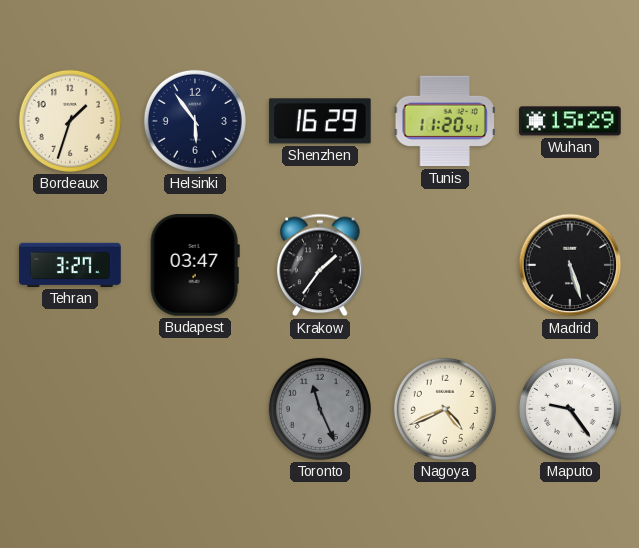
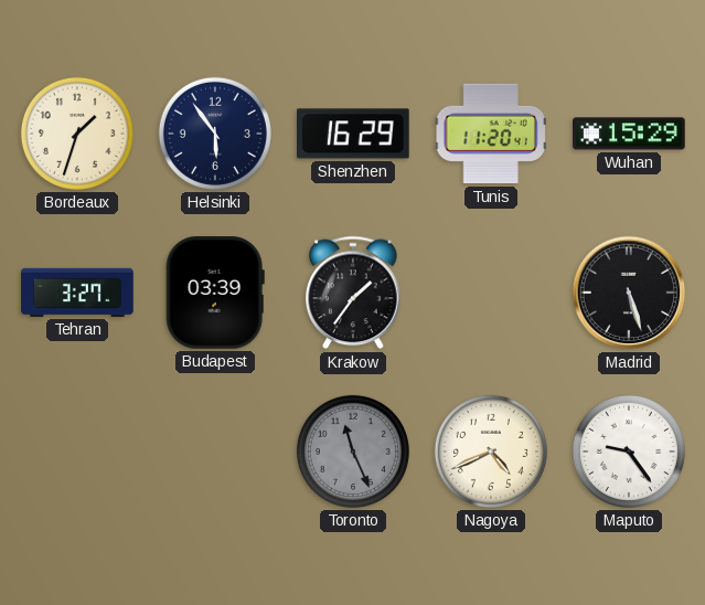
Budapest: 03:47 -> 03:39
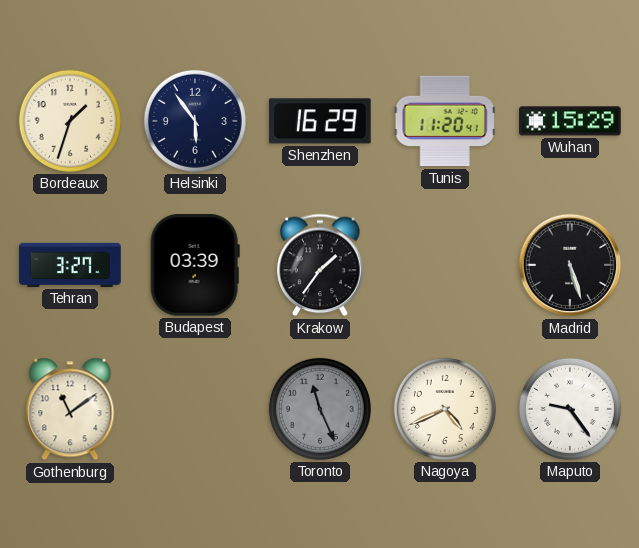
Gothenburg: none -> 11:09
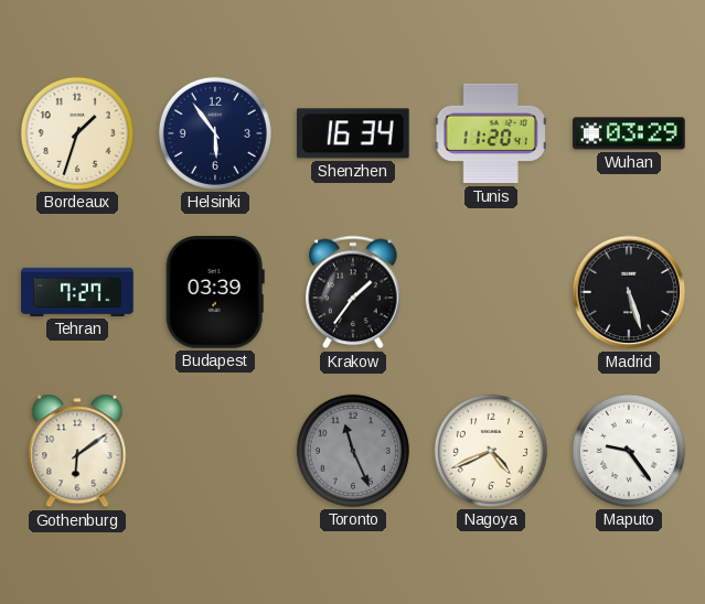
Shenzhen: 16:29 -> 16:34
Wuhan: 15:29 -> 03:29
Tehran: 3:27 -> 7:27
Gothenburg: 11:09 -> 6:09
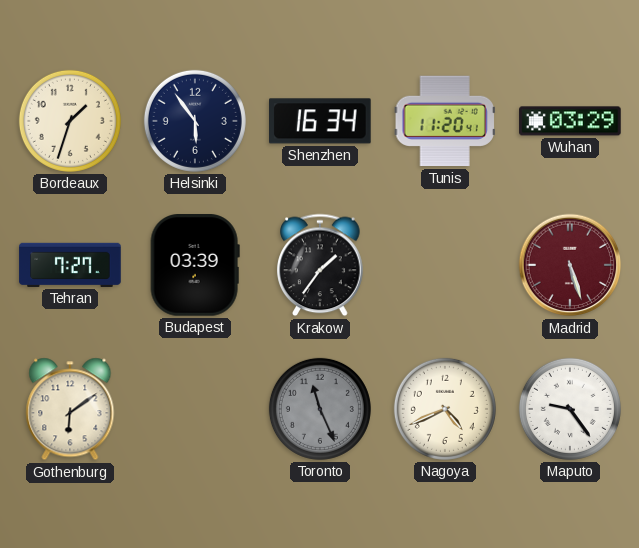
Madrid dial: black -> burgundy
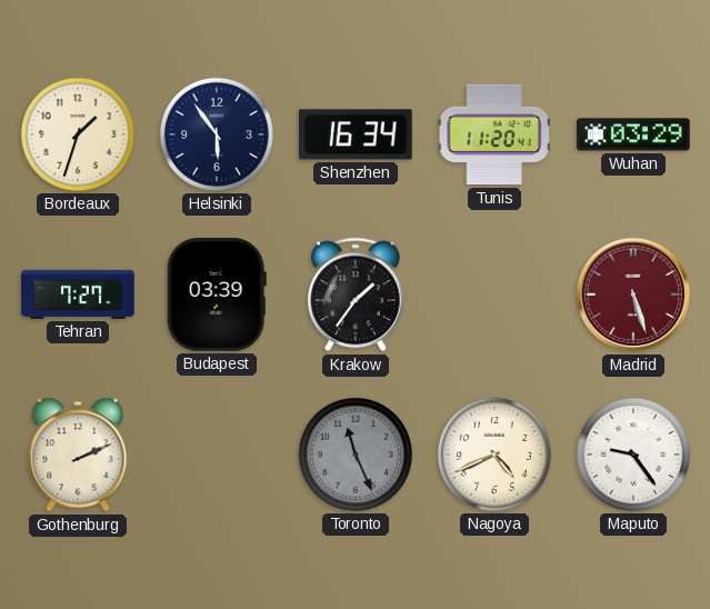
Gothenburg: 6:09 -> 2:11
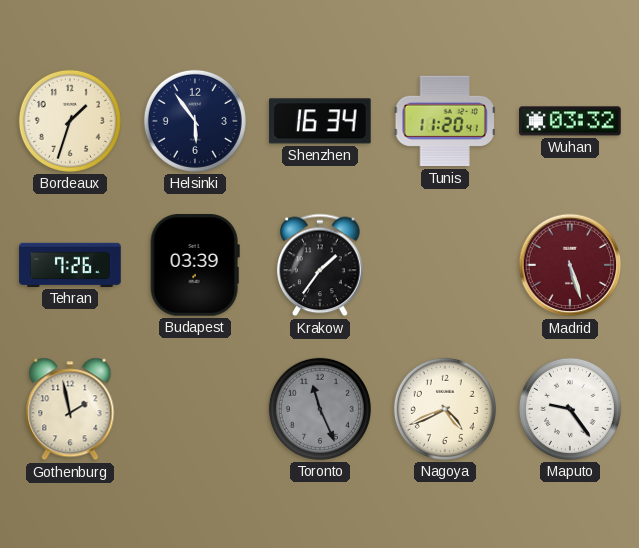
Wuhan: 03:29 -> 03:32
Tehran: 7:27 -> 7:26
Gothenburg: 2:11 -> 1:58
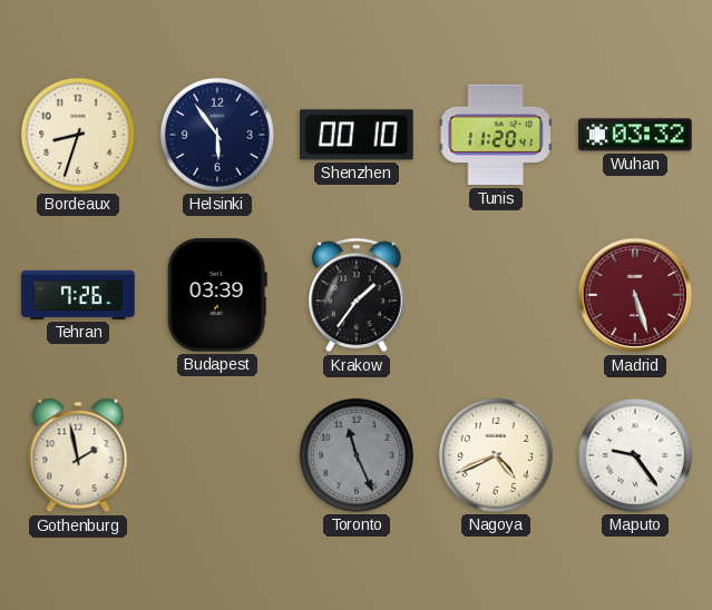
Bordeaux: 1:33 -> 8:33
Shenzhen: 16:34 -> 00:10
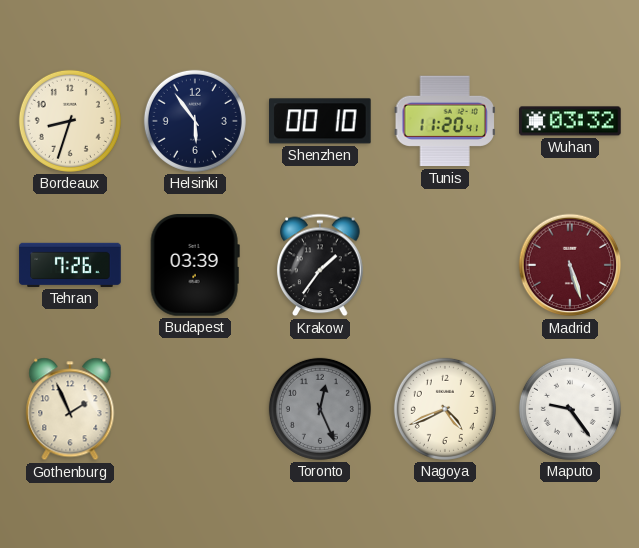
Gothenburg: 1:58 -> 1:56
Toronto: 11:26 -> 12:26
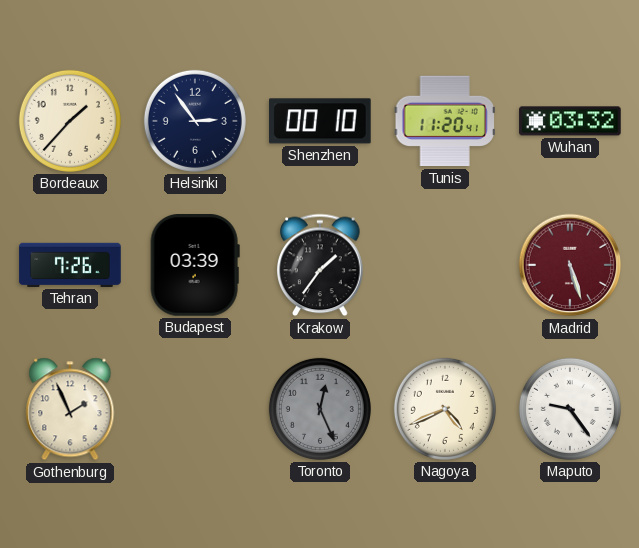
Bordeaux: 8:33 -> 1:37
Helsinki: 5:54 -> 2:54
